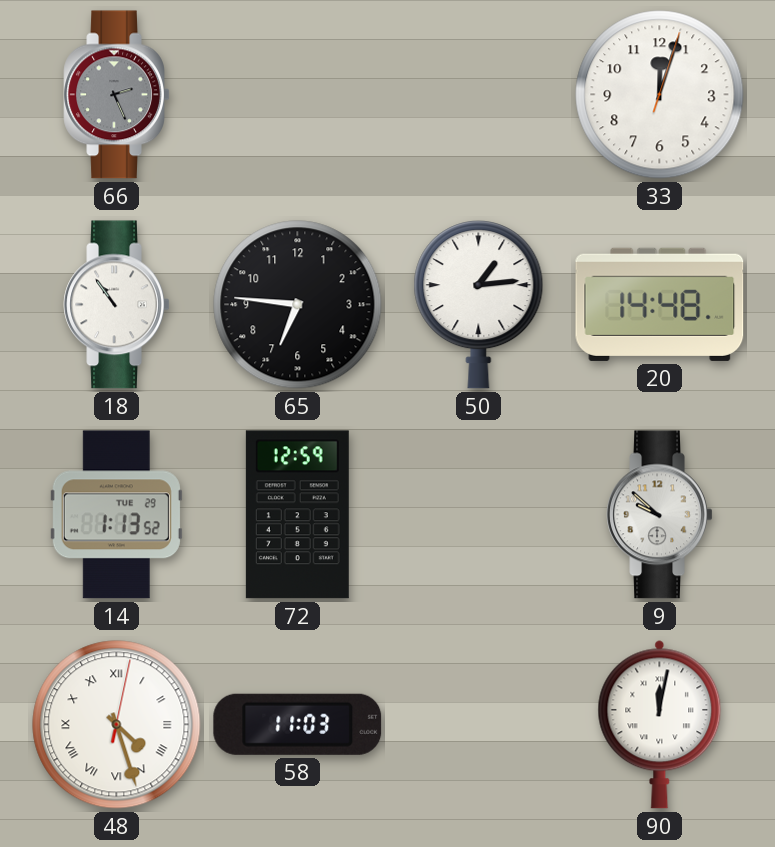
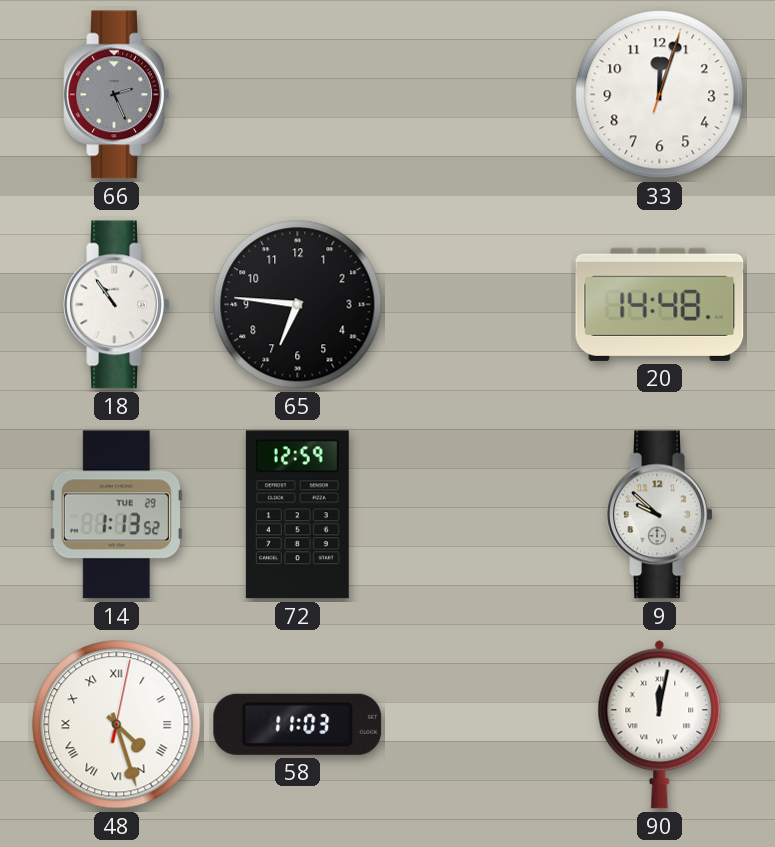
50: 1:14 -> none
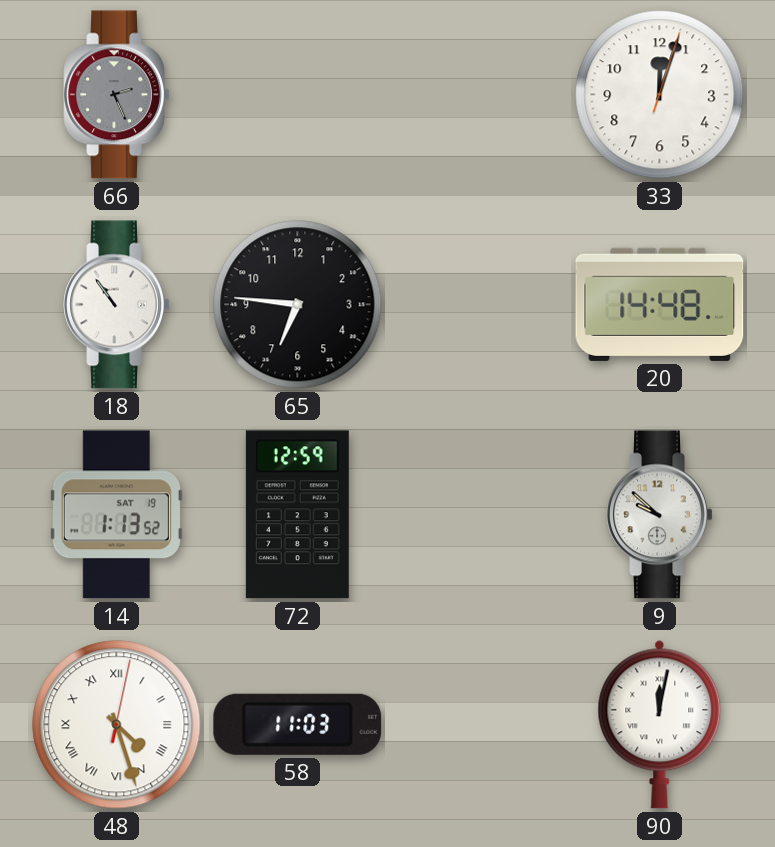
14 date: TUE 29 -> SAT 19
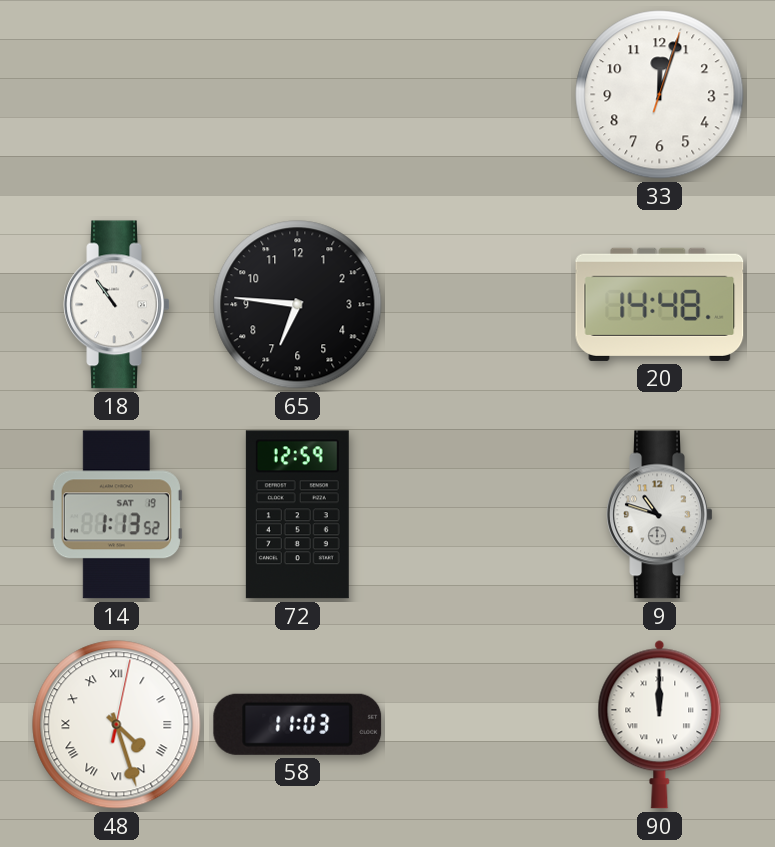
66: 2:26 -> none
9: 9:52 -> 10:48
90: 12:02 -> 12:00
